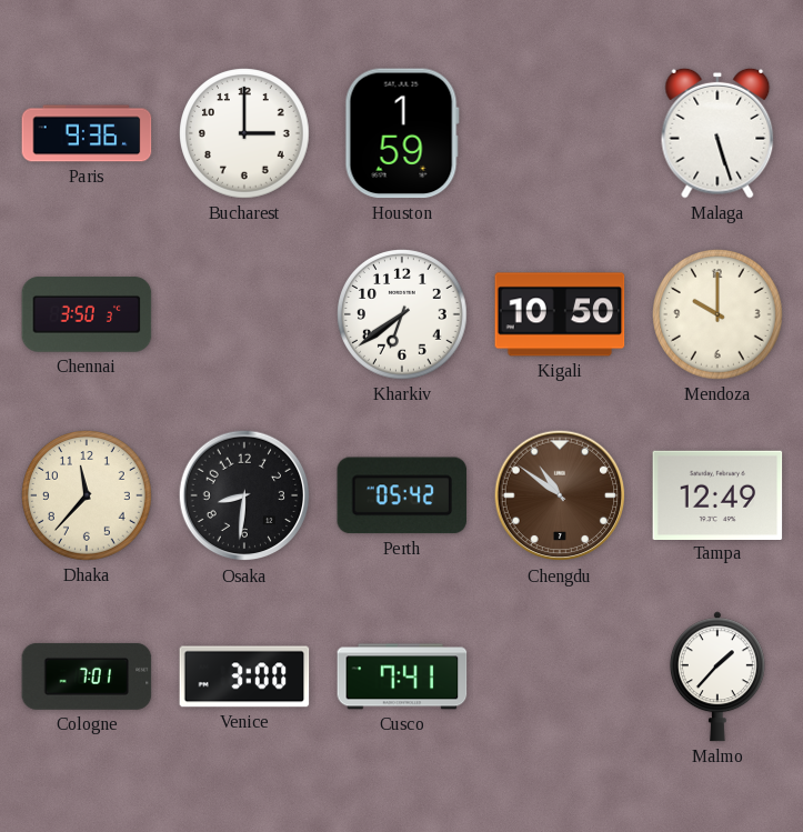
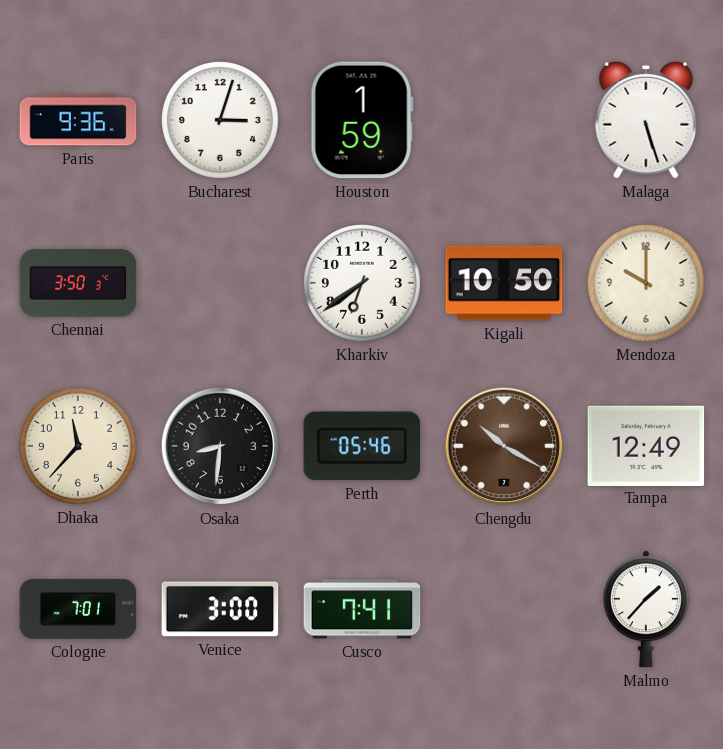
Bucharest: 3:00 -> 3:03
Perth: 05:42 -> 05:46
Chengdu: 10:51 -> 10:20
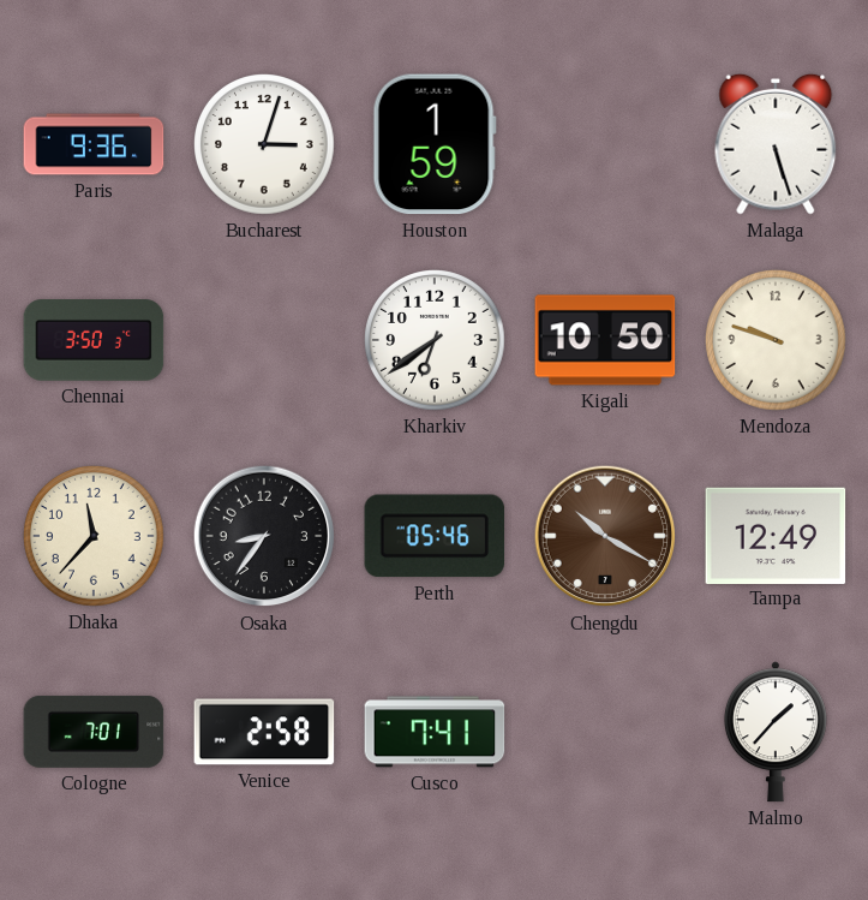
Mendoza: 10:00 -> 9:48
Osaka: 8:31 -> 8:36
Venice: 3:00 -> 2:58
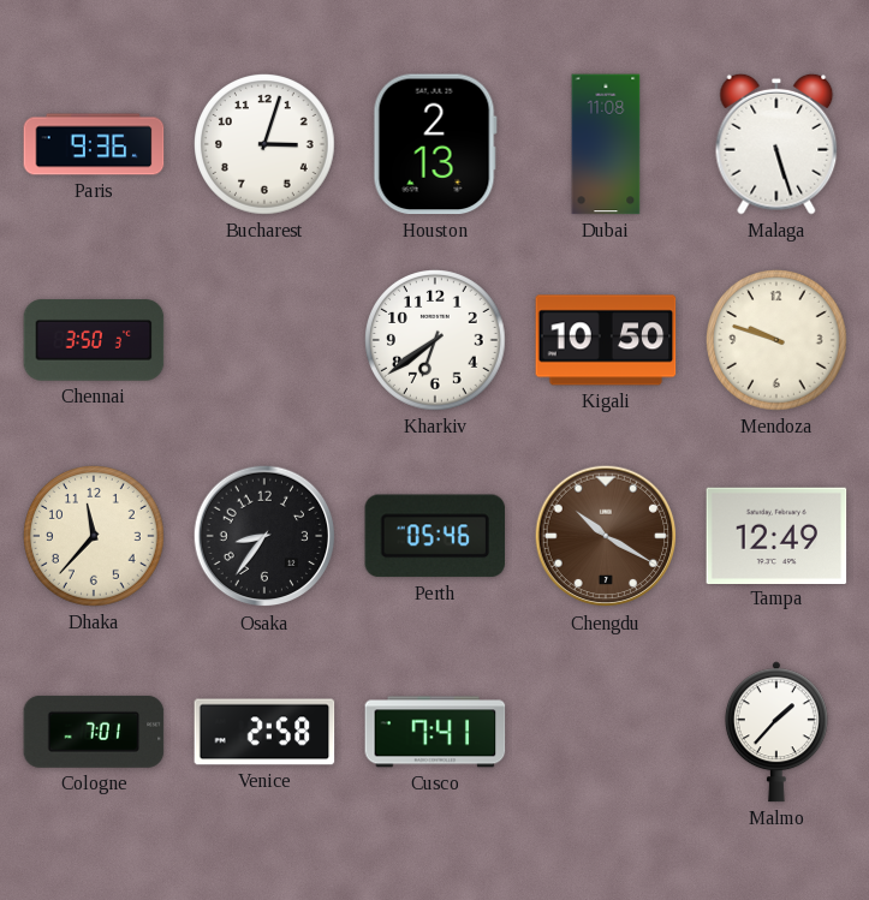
Houston: 1:59 -> 2:13
Dubai: none -> 11:08
